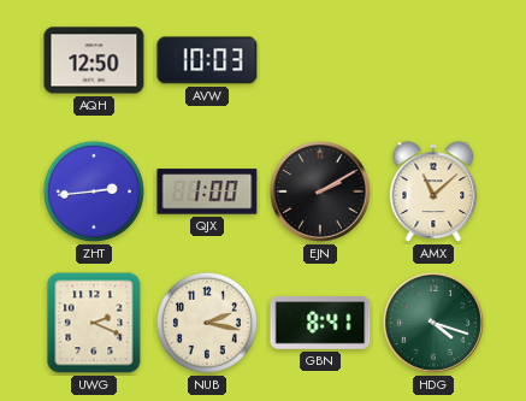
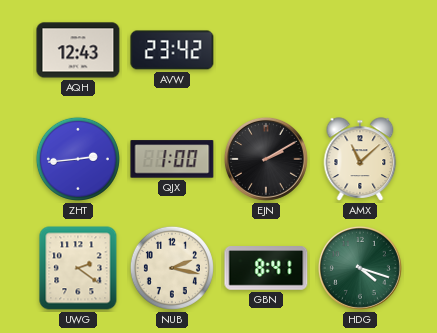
AQH: 12:50 -> 12:43
AVW: 10:03 -> 23:42
UWG: 2:19 -> 2:21
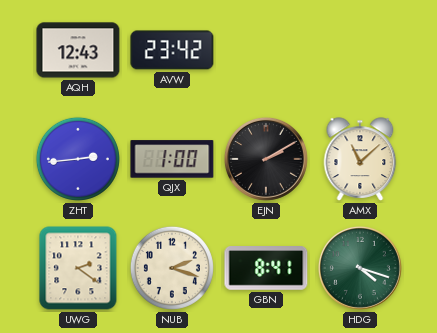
NUB: 2:17 -> 2:18
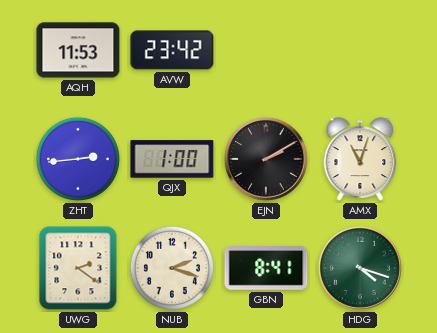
AQH: 12:43 -> 11:53
AMX: 11:08 -> 11:03
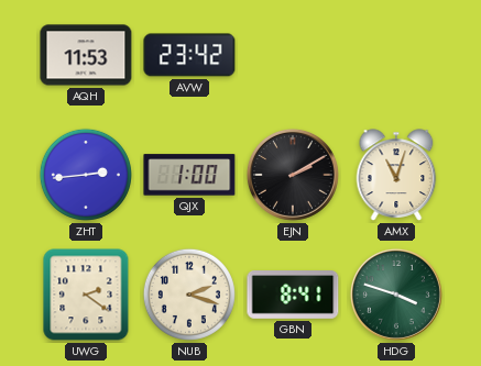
HDG: 4:18 -> 3:48
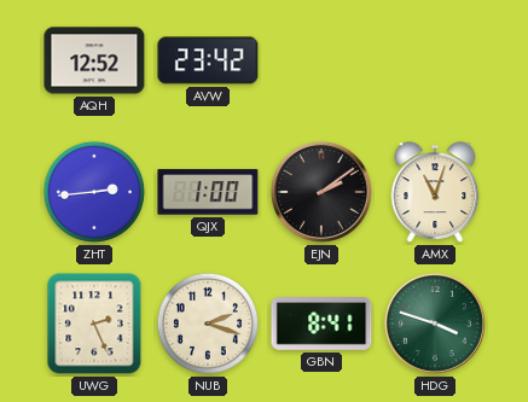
AQH: 11:53 -> 12:52
EJN: 2:10 -> 2:09
UWG: 2:21 -> 2:26
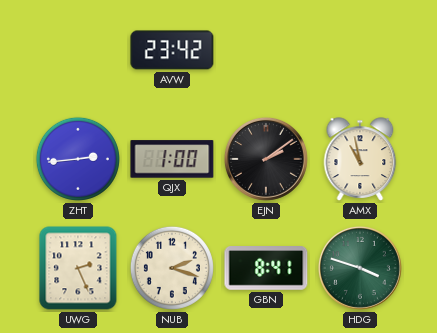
AQH: 12:52 -> none
AMX: 11:03 -> 10:58
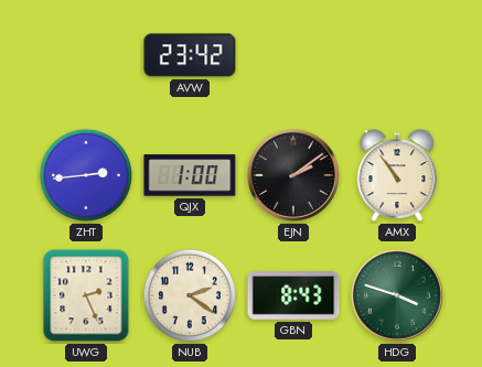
AMX: 10:58 -> 10:54
NUB: 2:18 -> 2:21
GBN: 8:41 -> 8:43
